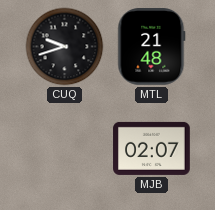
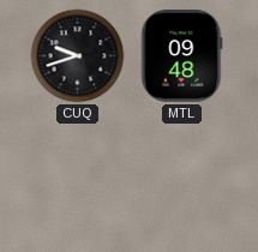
MTL: 21:48 -> 09:48
MJB: 02:07 -> none
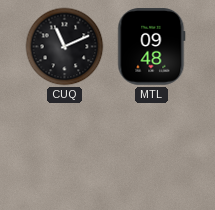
CUQ: 9:42 -> 11:11
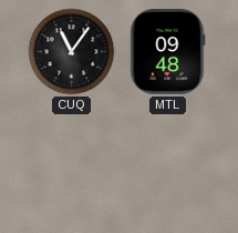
CUQ: 11:11 -> 11:06
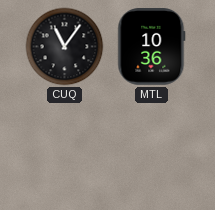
MTL: 09:48 -> 10:36
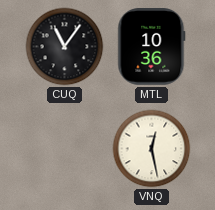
VNQ: none -> 12:28
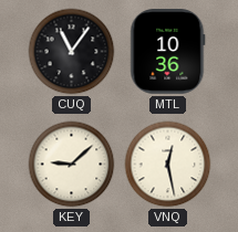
KEY: none -> 9:08
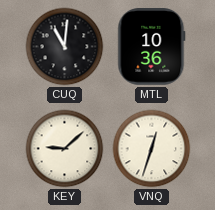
CUQ: 11:06 -> 11:01
VNQ: 12:28 -> 12:33
